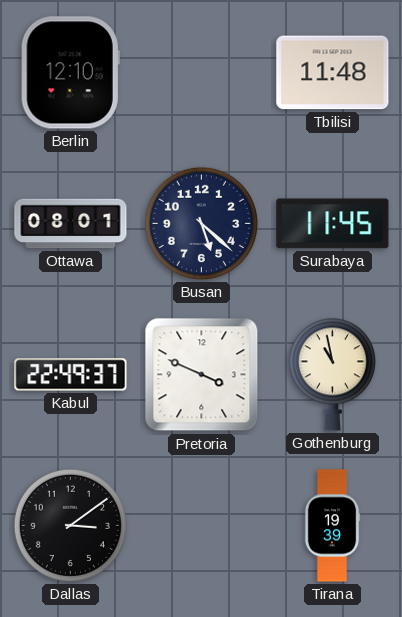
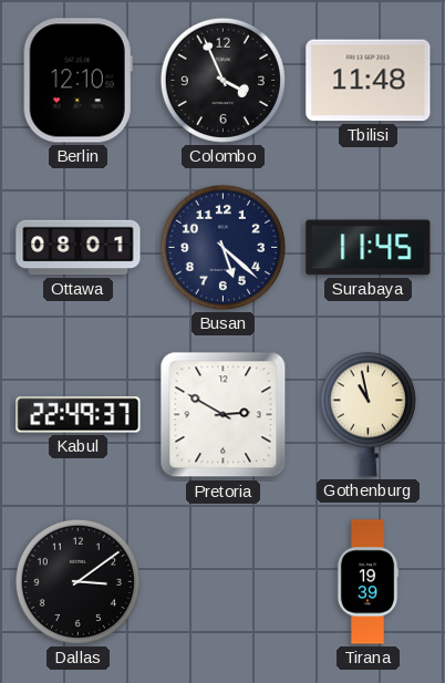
Colombo: none -> 3:56
Pretoria: 3:49 -> 2:50
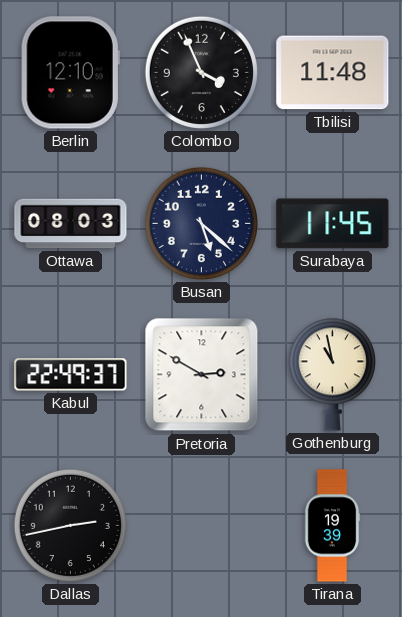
Ottawa: 08:01 -> 08:03
Dallas: 3:09 -> 2:43
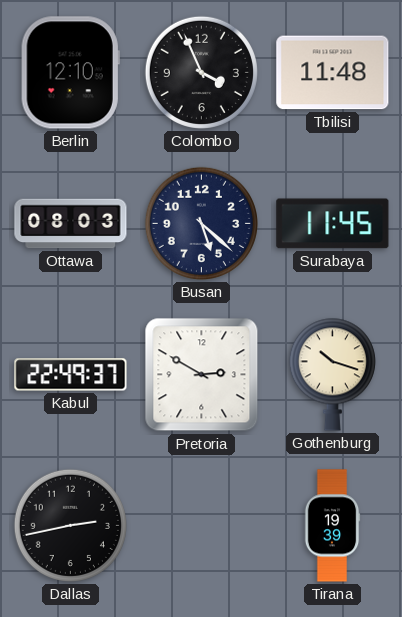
Gothenburg: 10:58 -> 10:18
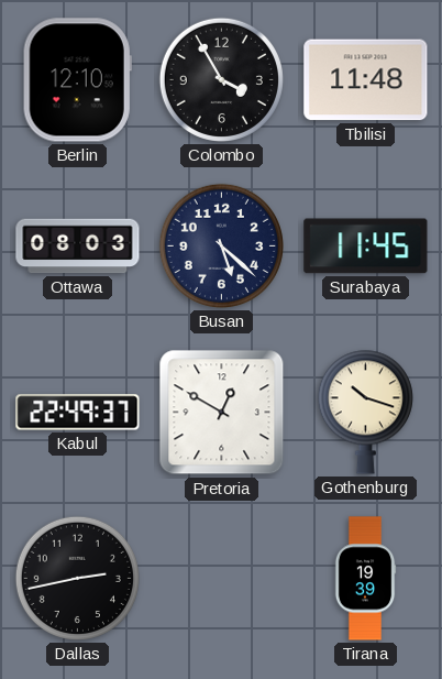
Colombo: 3:56 -> 3:55
Pretoria: 2:50 -> 12:50
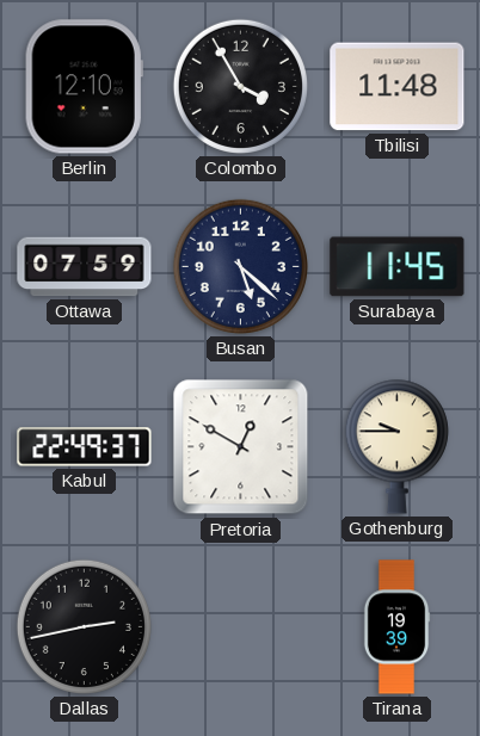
Ottawa: 08:03 -> 07:59
Gothenburg: 10:18 -> 9:45
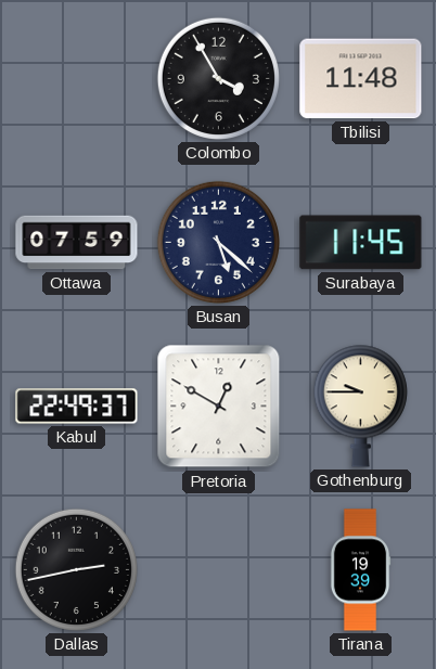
Berlin: 12:10 -> none
